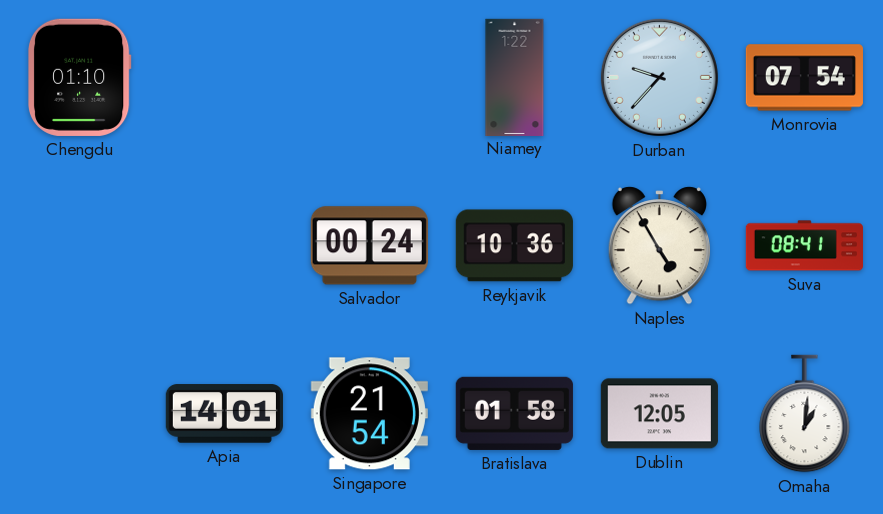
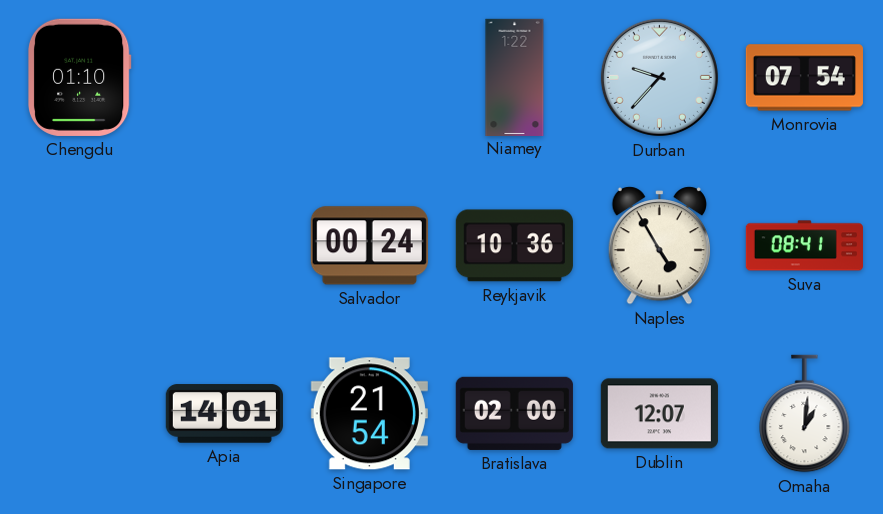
Bratislava: 01:58 -> 02:00
Dublin: 12:05 -> 12:07
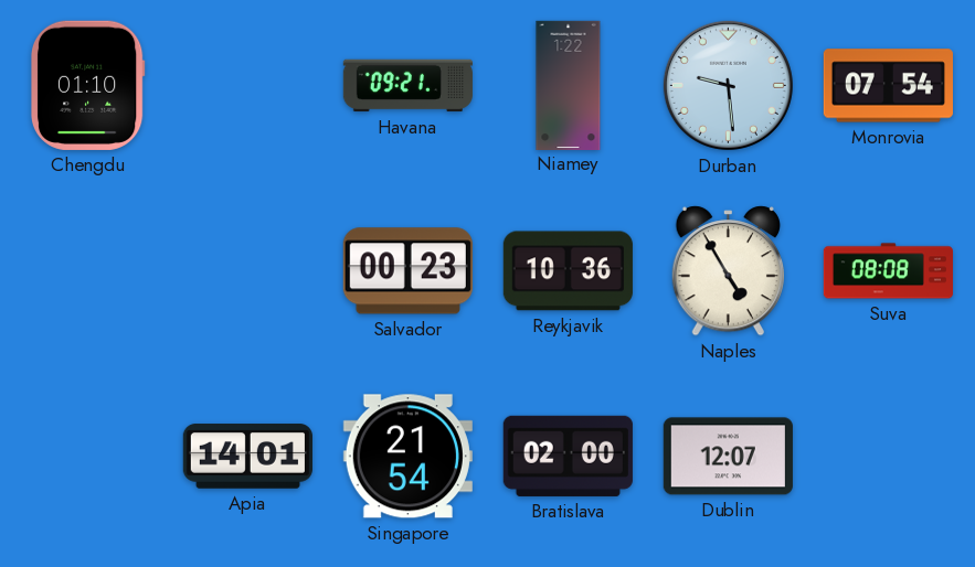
Havana: none -> 09:21
Durban: 9:37 -> 9:29
Salvador: 00:24 -> 00:23
Suva: 08:41 -> 08:08
Omaha: 1:01 -> none
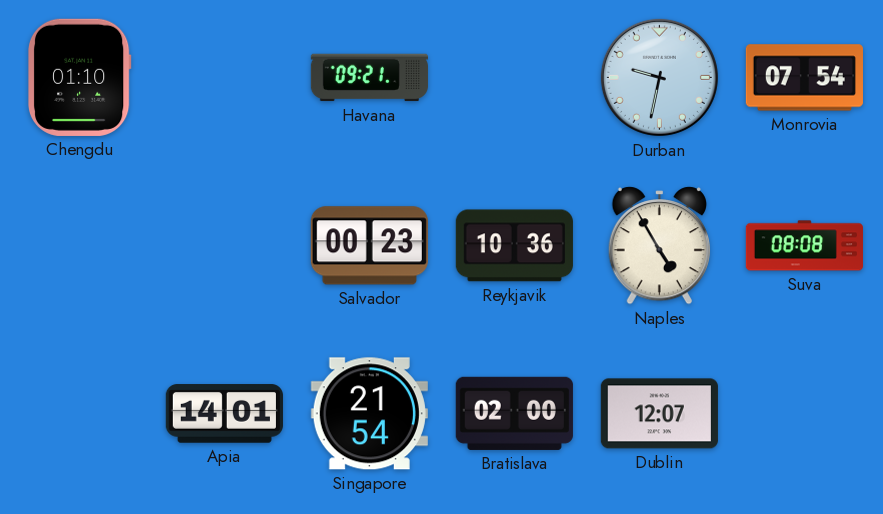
Niamey: 1:22 -> none
Durban: 9:29 -> 9:32
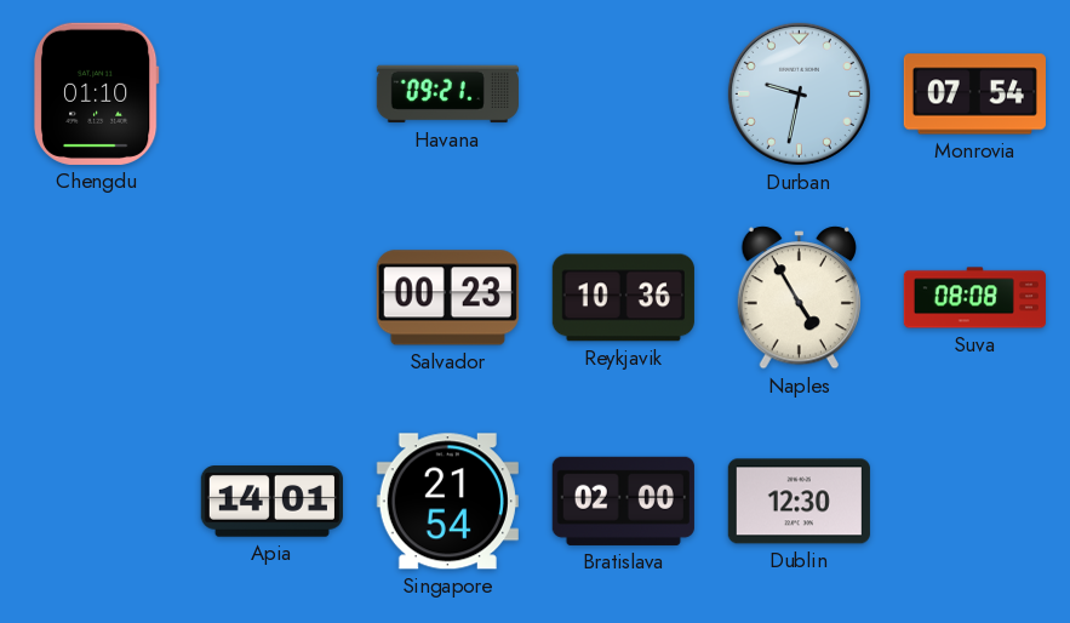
Dublin: 12:07 -> 12:30
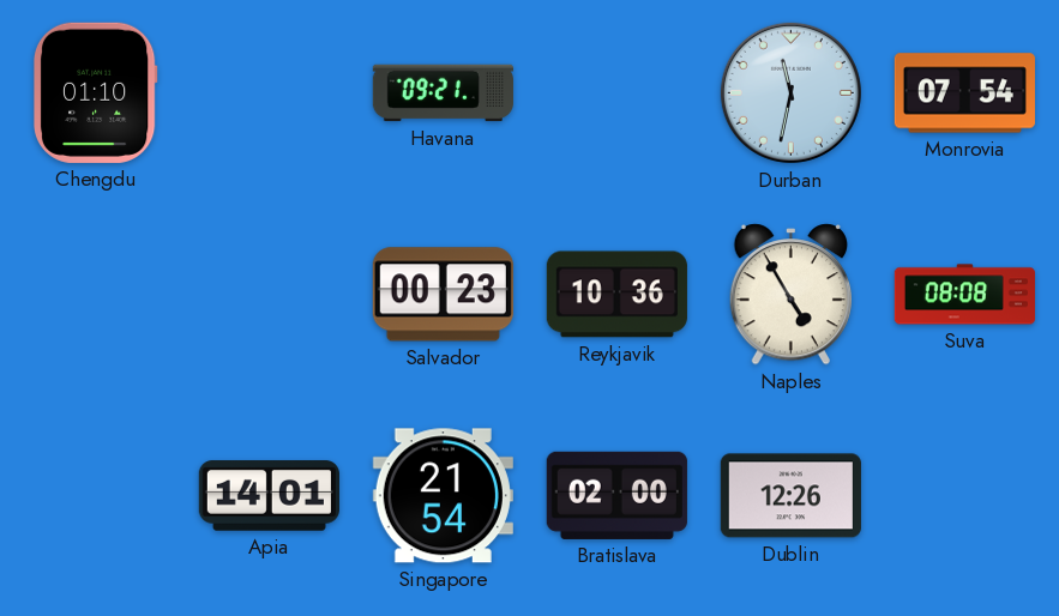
Durban: 9:32 -> 11:32
Dublin: 12:30 -> 12:26
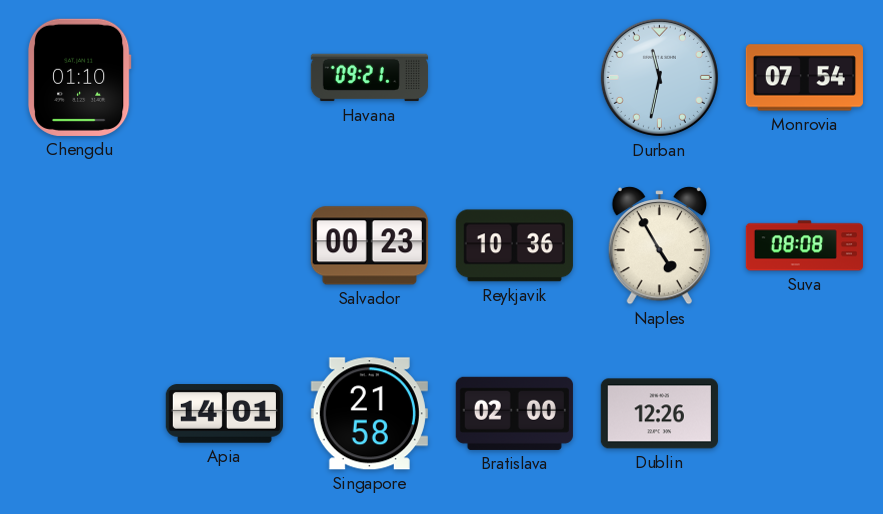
Singapore: 21:54 -> 21:58
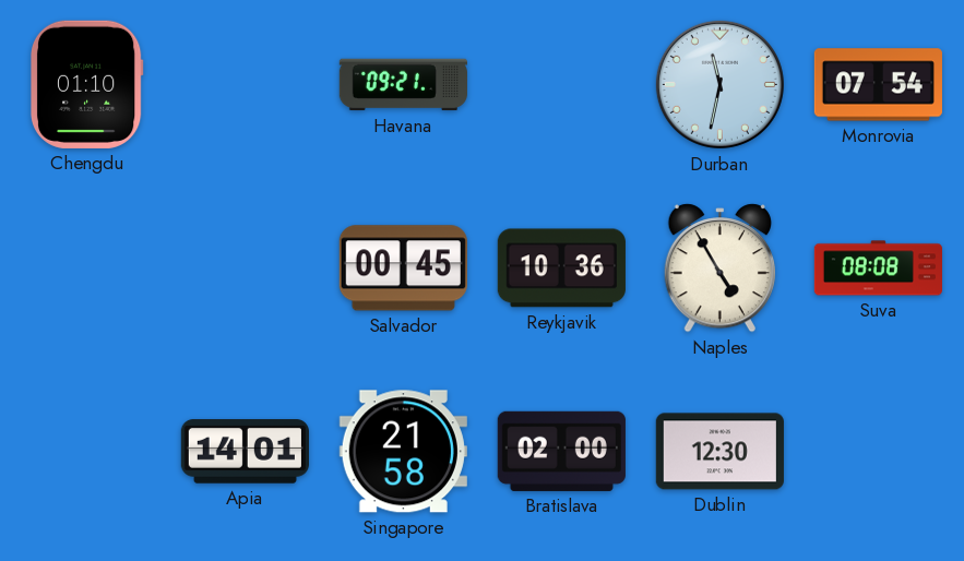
Salvador: 00:23 -> 00:45
Dublin: 12:26 -> 12:30
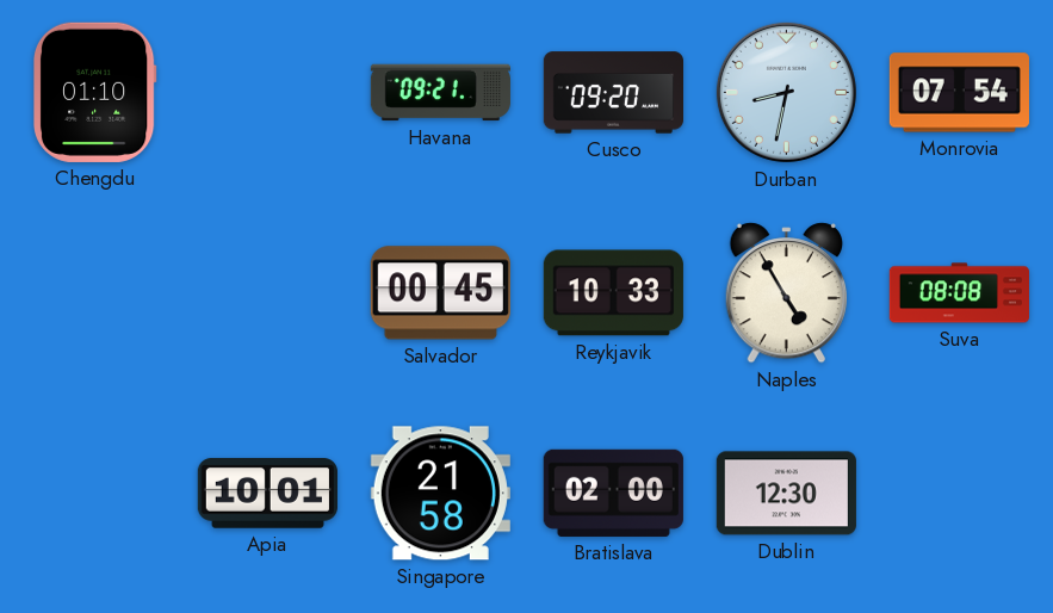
Cusco: none -> 09:20
Durban: 11:32 -> 8:32
Reykjavik: 10:36 -> 10:33
Apia: 14:01 -> 10:01
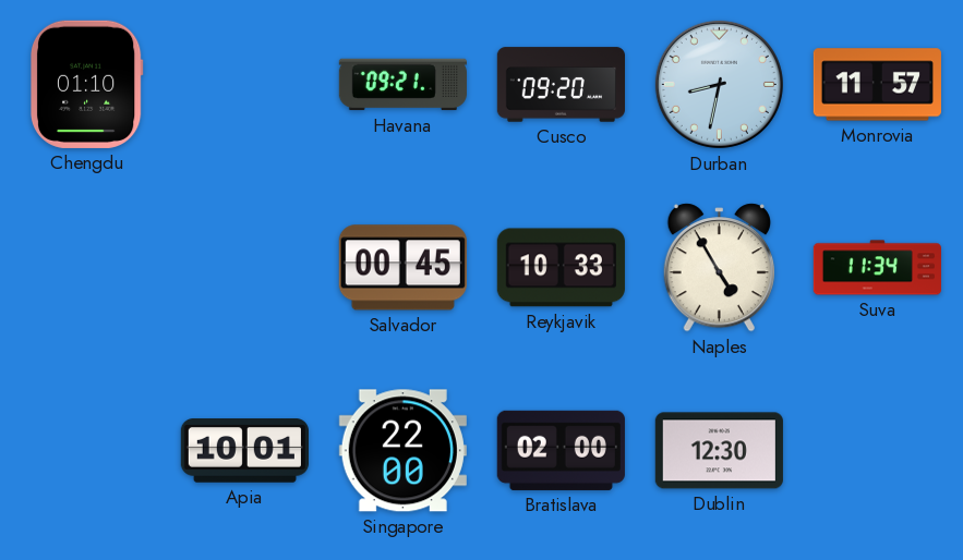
Monrovia: 07:54 -> 11:57
Suva: 08:08 -> 11:34
Singapore: 21:58 -> 22:00
